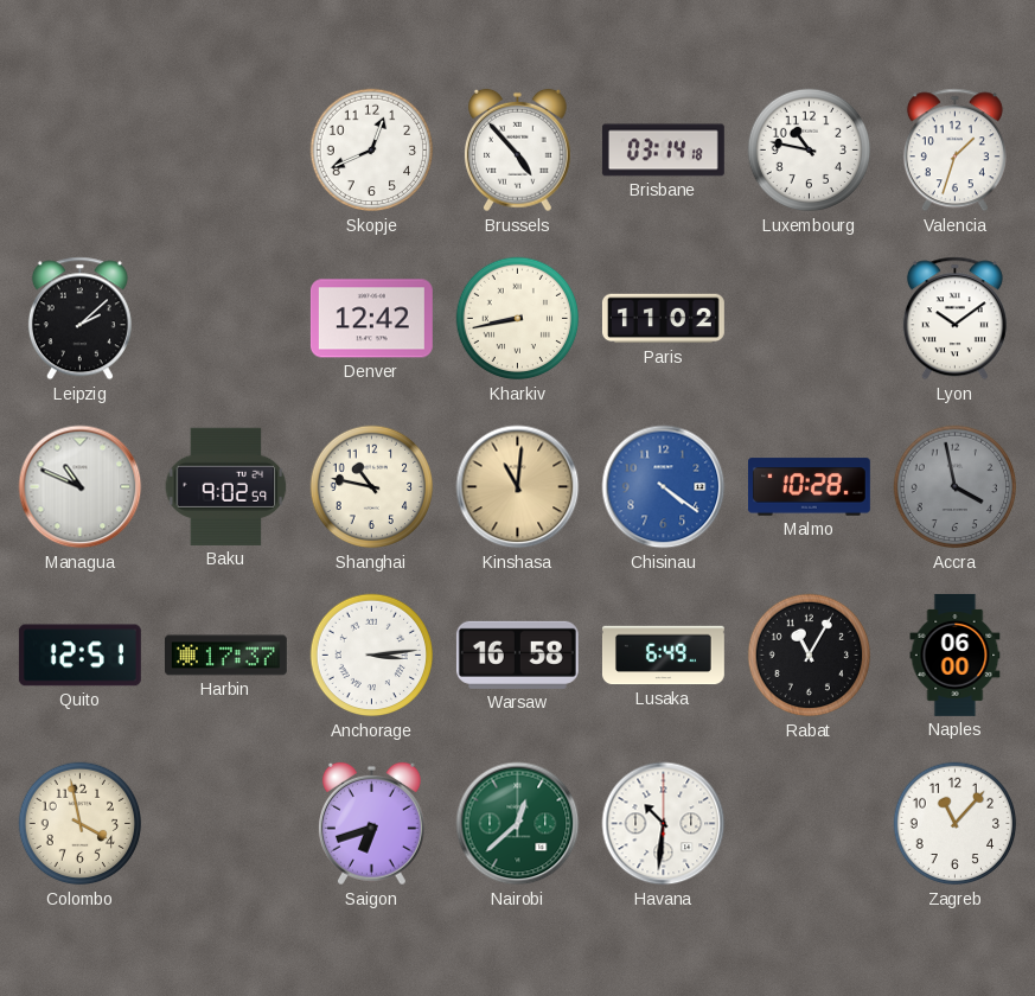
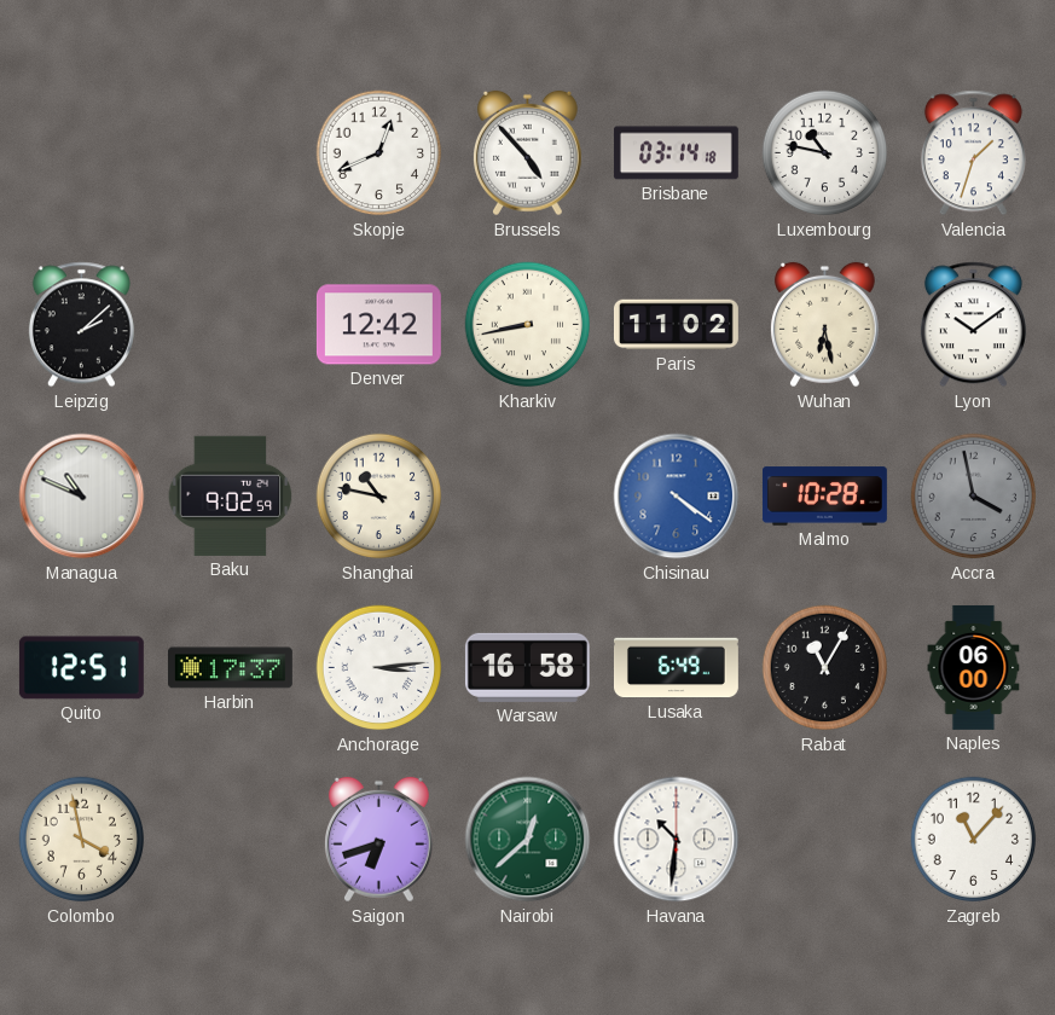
Wuhan: none -> 6:28
Kinshasa: 11:01 -> none
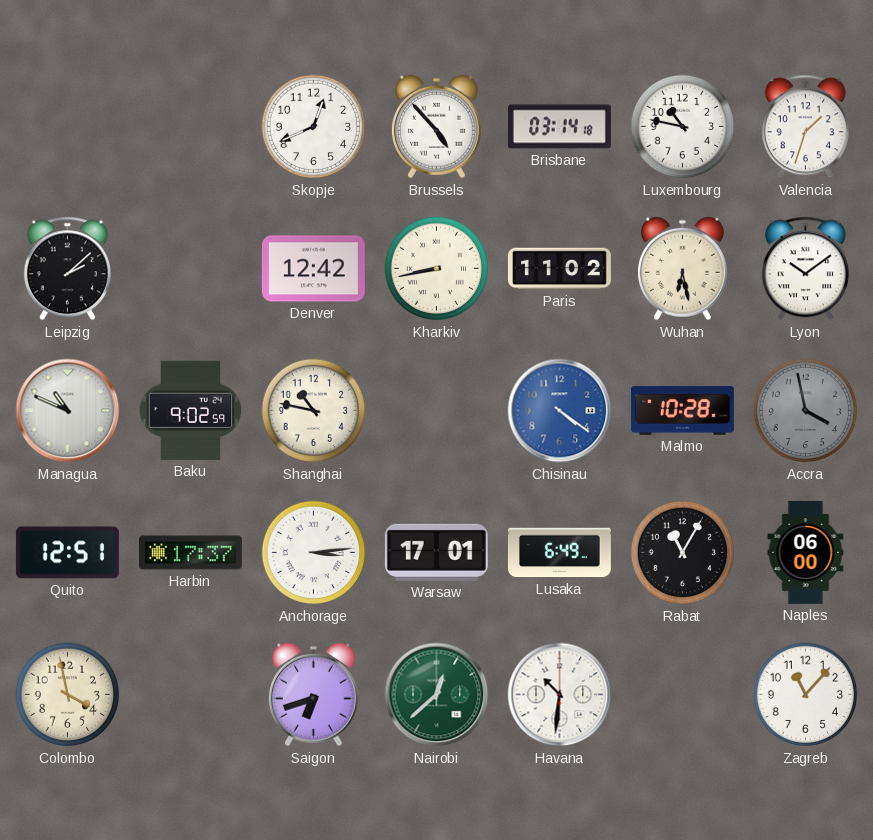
Warsaw: 16:58 -> 17:01
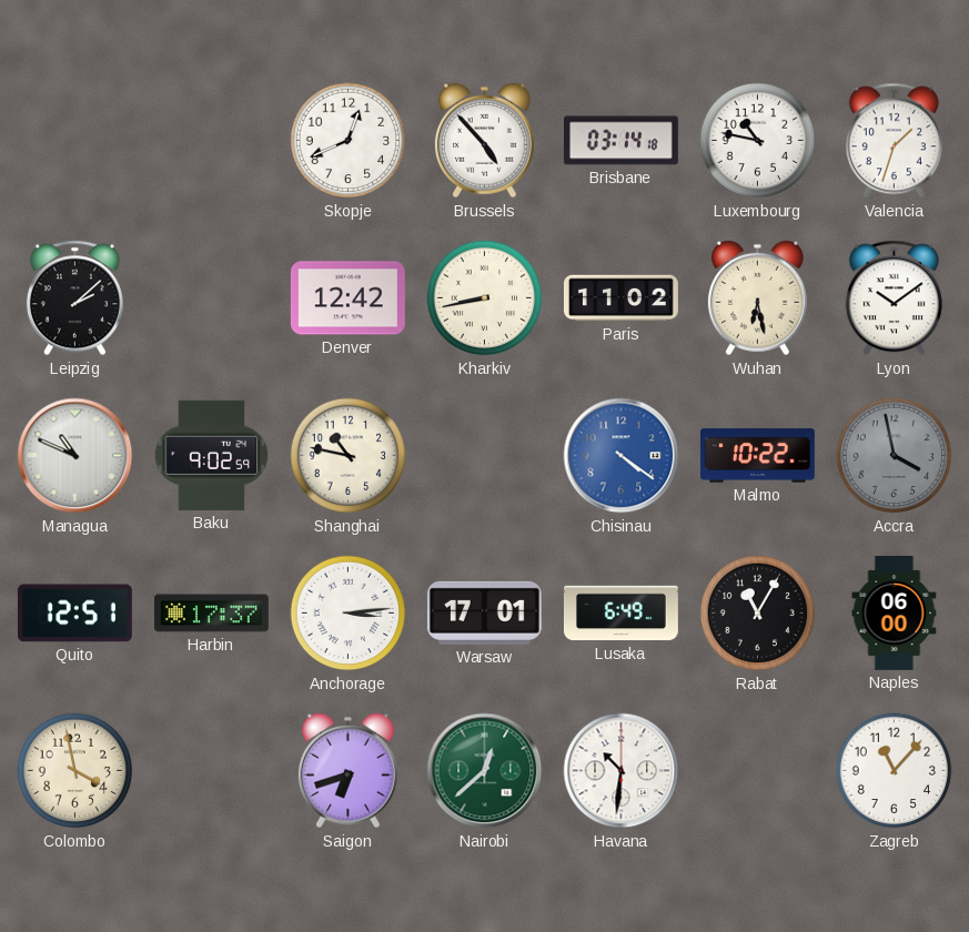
Malmo: 10:28 -> 10:22
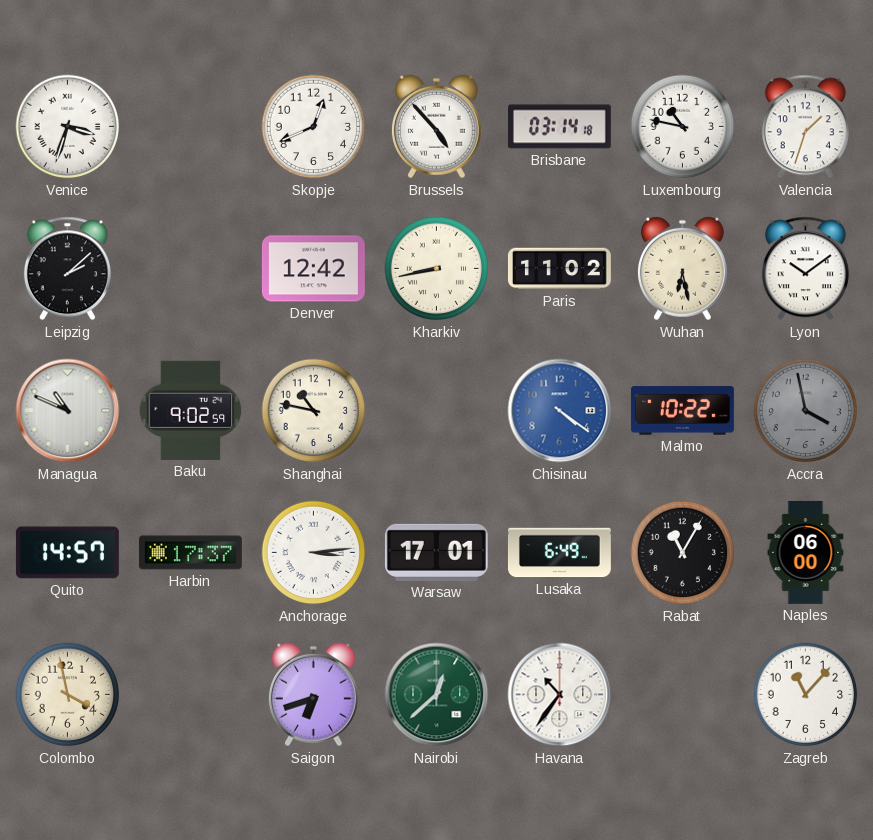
Venice: none -> 3:33
Quito: 12:51 -> 14:57
Havana: 10:31 -> 10:36
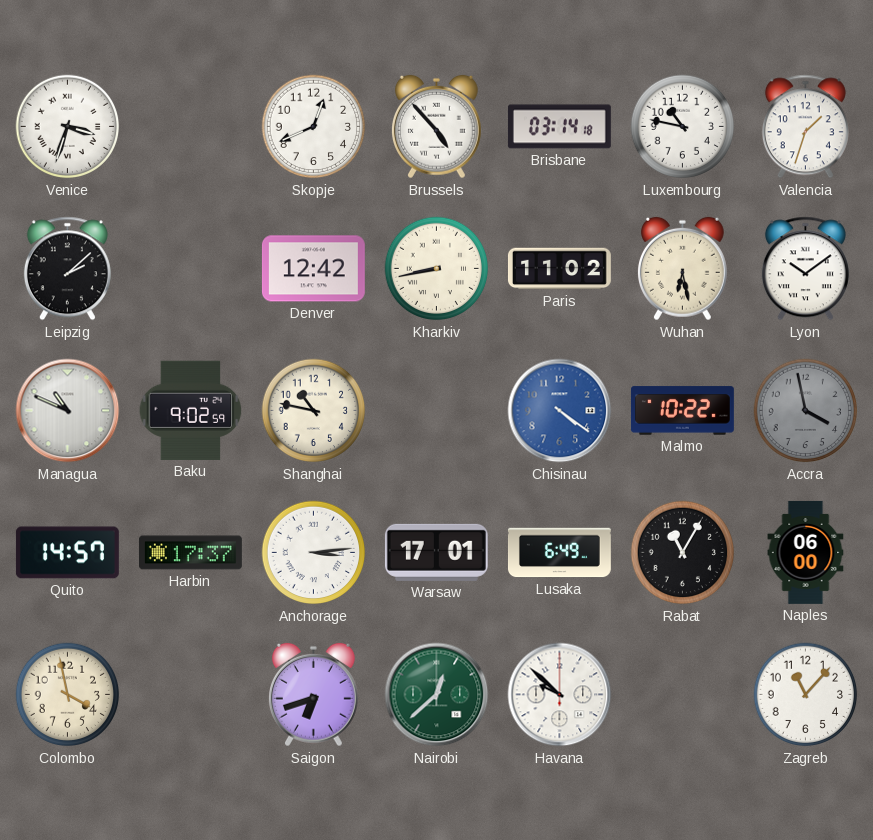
Havana: 10:36 -> 9:52
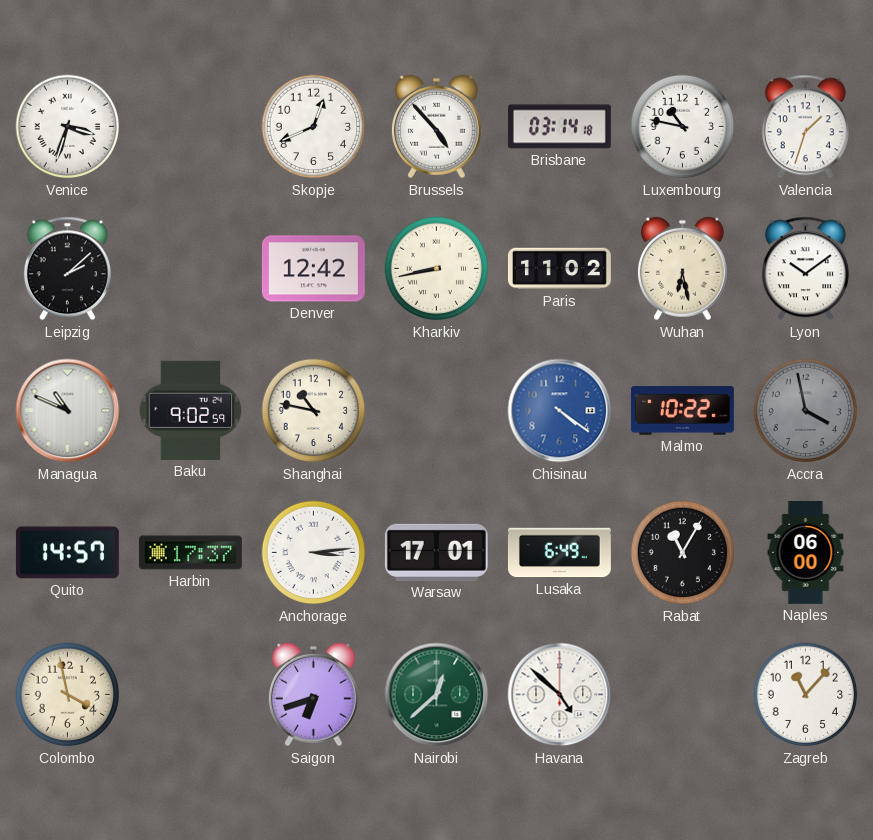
Havana: 9:52 -> 4:52
